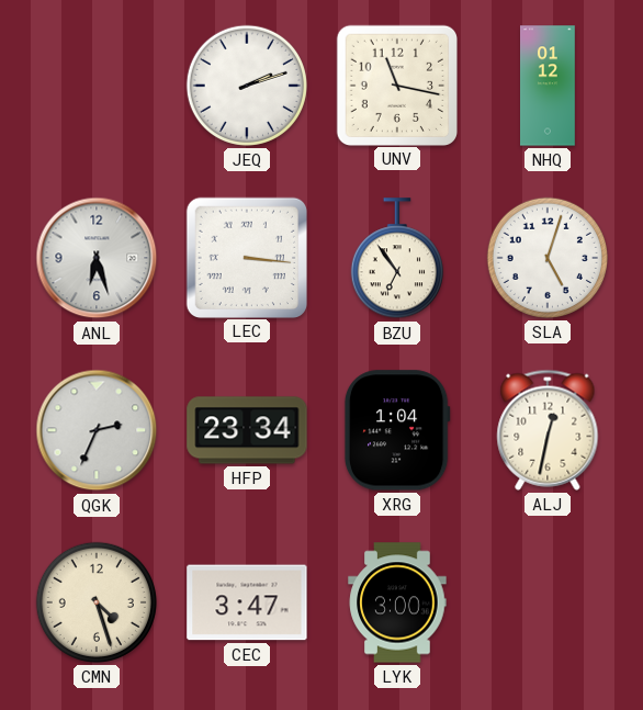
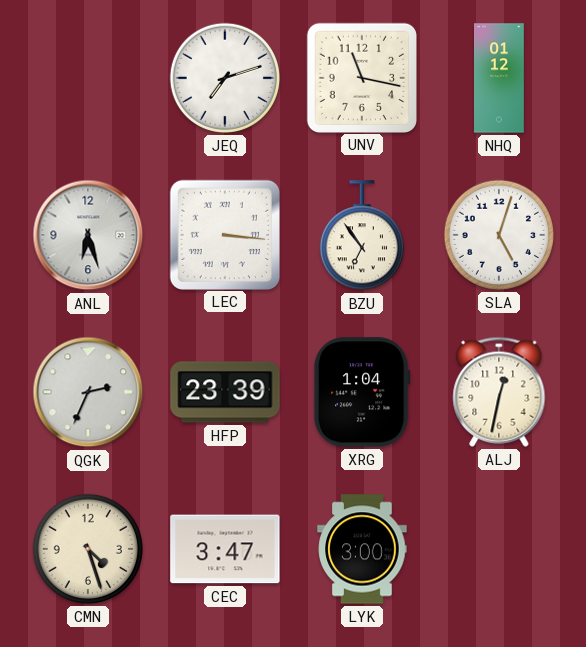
JEQ: 2:12 -> 7:12
HFP: 23:34 -> 23:39
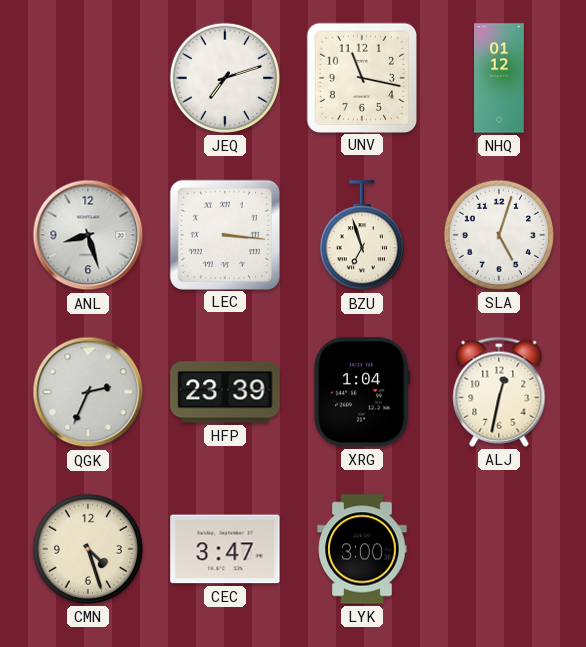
ANL: 6:27 -> 8:27
BZU: 6:54 -> 6:57
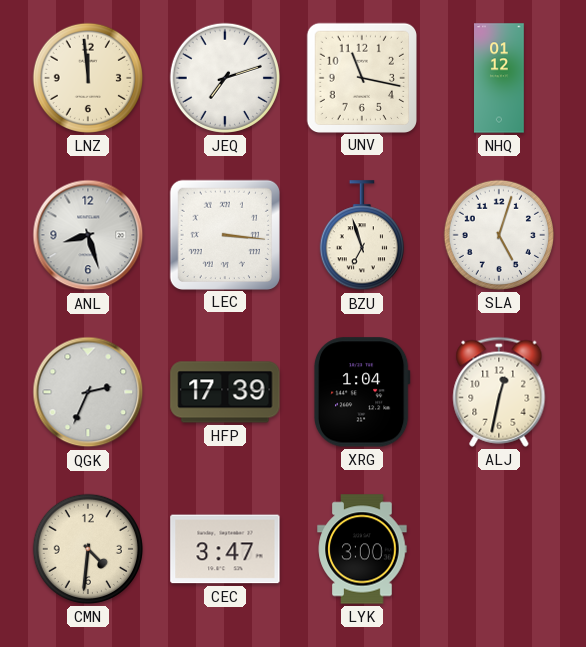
LNZ: none -> 11:59
HFP: 23:39 -> 17:39
CMN: 4:27 -> 4:31
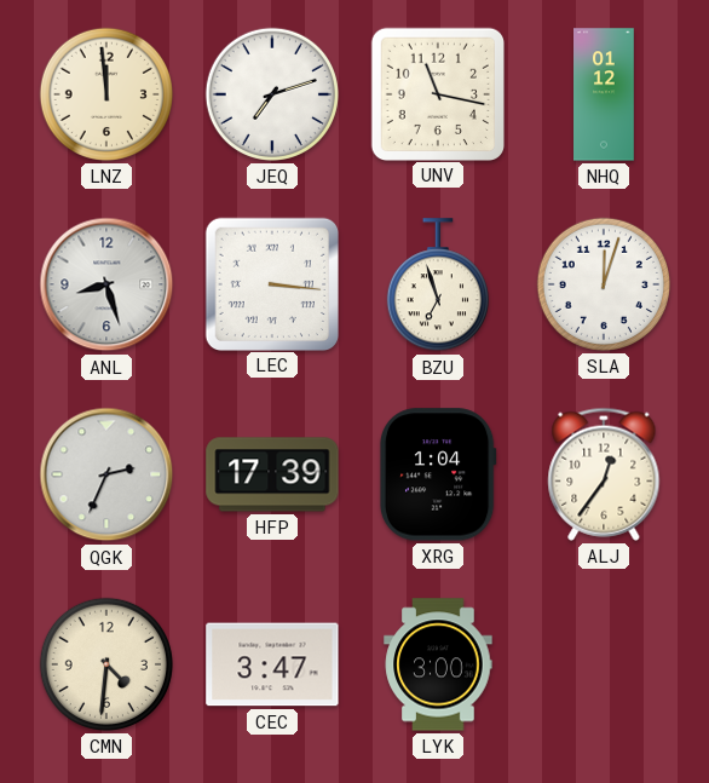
SLA: 5:03 -> 12:03
ALJ: 12:32 -> 12:36
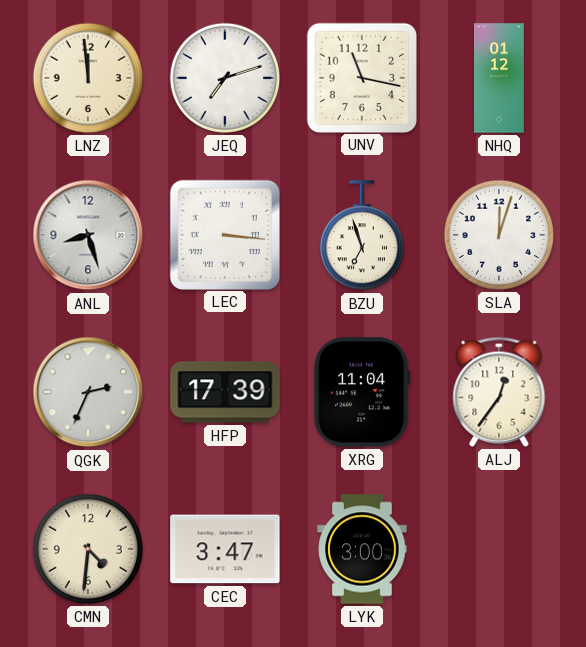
XRG: 1:04 -> 11:04
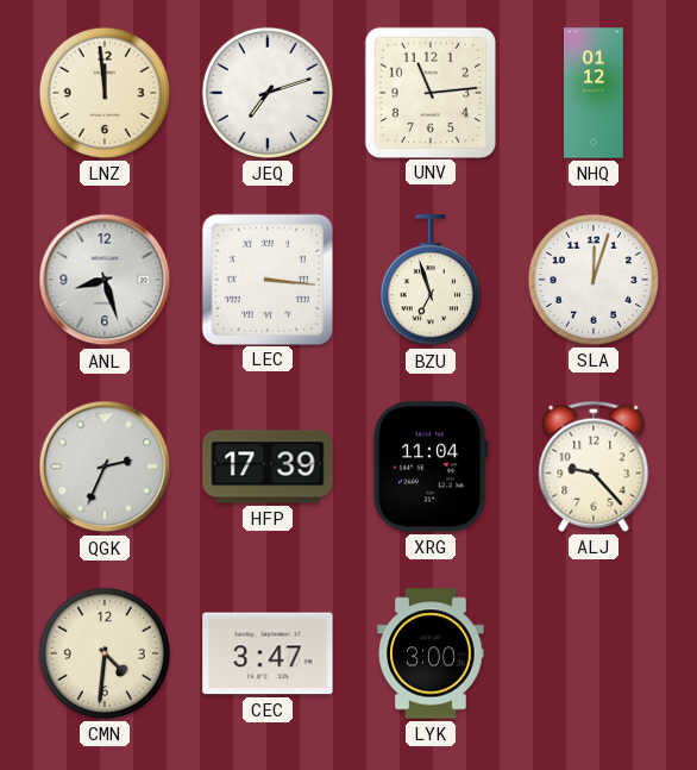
UNV: 11:17 -> 11:14
ALJ: 12:36 -> 9:23
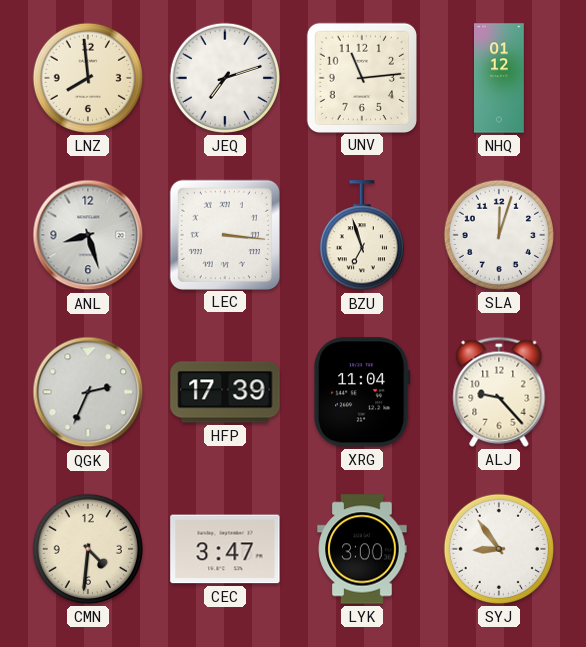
LNZ: 11:59 -> 7:59
SYJ: none -> 8:54
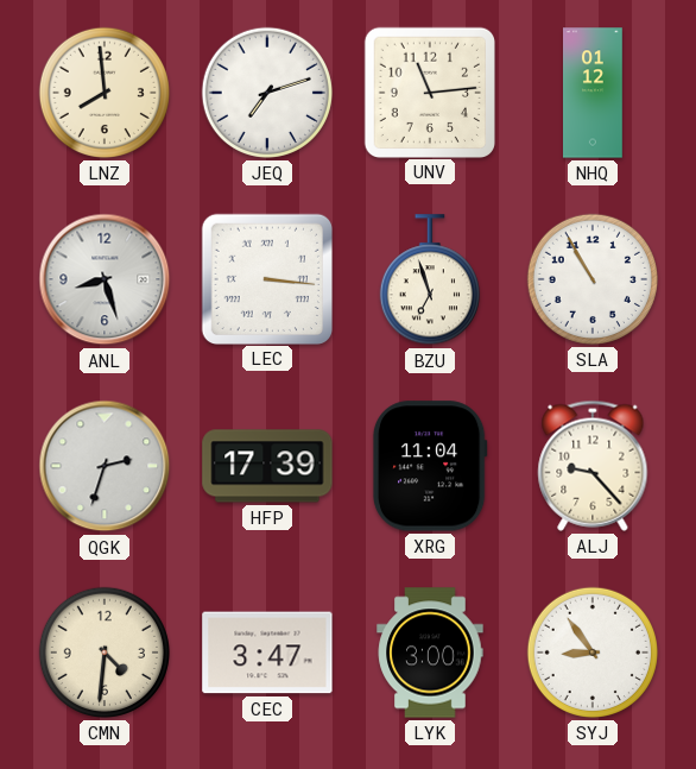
SLA: 12:03 -> 10:55
QGK: 2:34 -> 2:33
